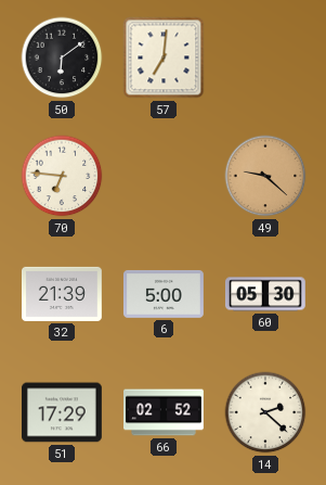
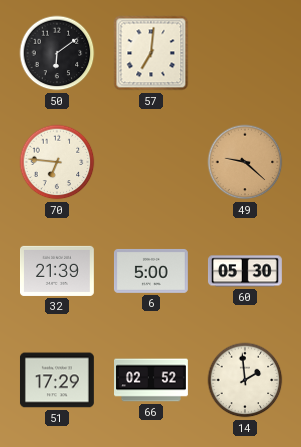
14: 2:22 -> 1:59
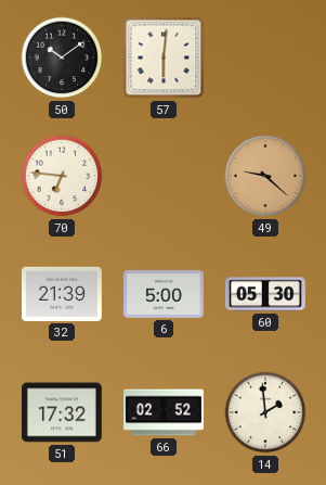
50: 6:09 -> 10:09
57: 7:01 -> 6:01
51: 17:29 -> 17:32
